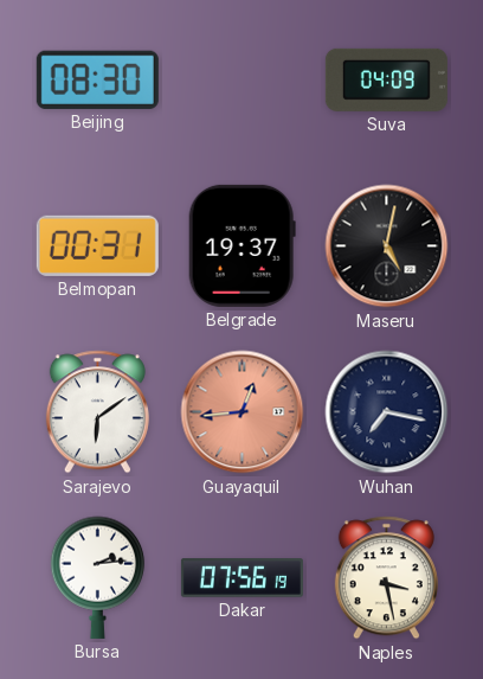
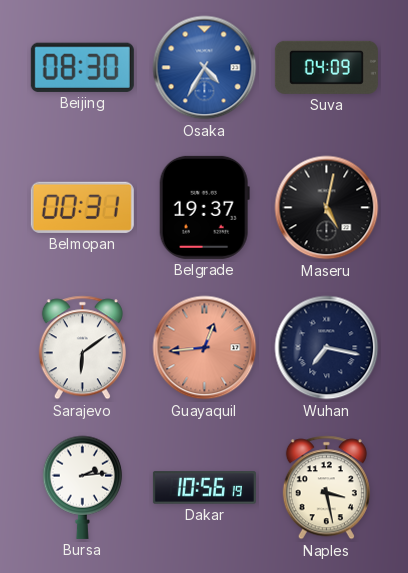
Osaka: none -> 4:35
Dakar: 07:56 -> 10:56
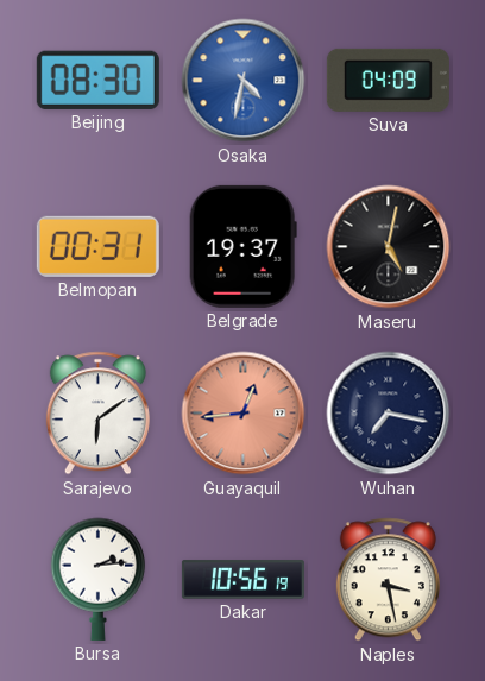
Osaka: 4:35 -> 4:32
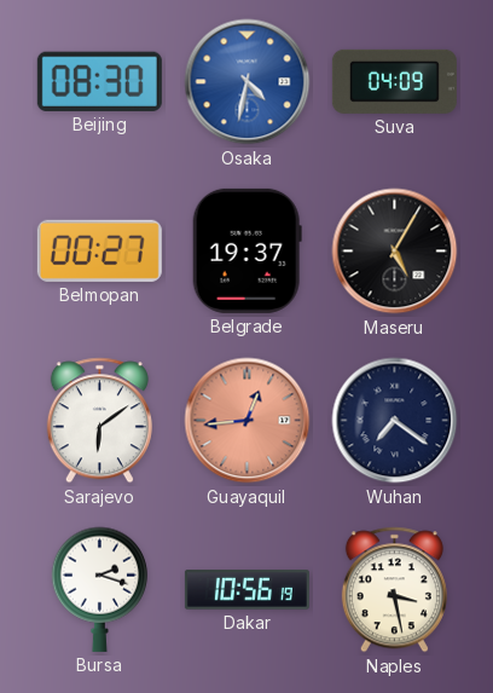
Belmopan: 00:31 -> 00:27
Maseru: 5:02 -> 5:05
Wuhan: 7:17 -> 7:21
Bursa: 2:14 -> 2:18
